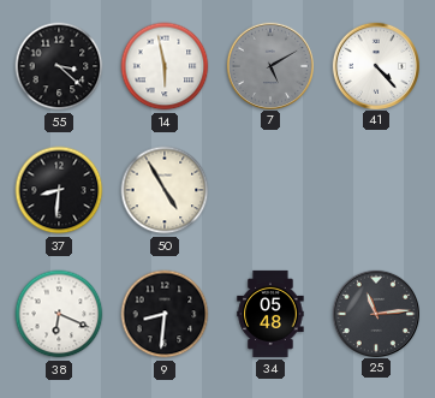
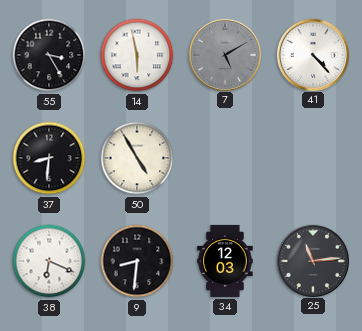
55: 3:22 -> 3:25
34: 05:48 -> 12:03
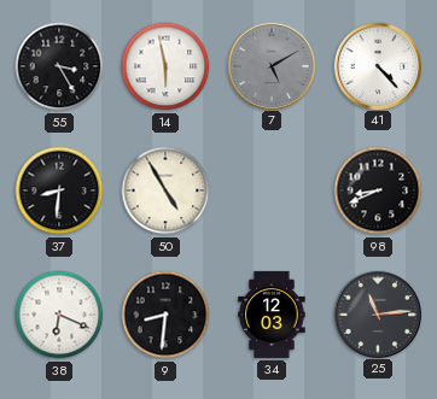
98: none -> 8:41
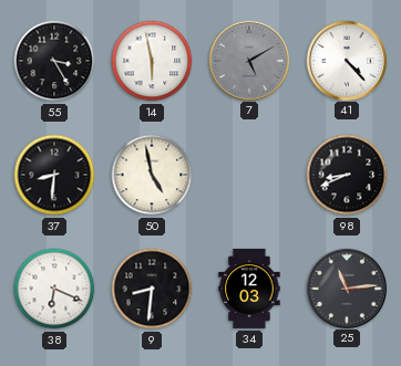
50: 4:55 -> 4:58
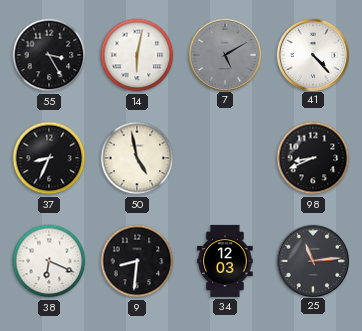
14: 5:58 -> 6:02
37: 8:31 -> 8:34
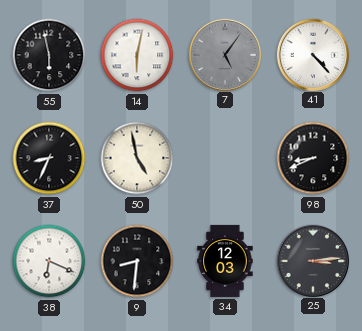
55: 3:25 -> 5:58
7: 5:10 -> 5:06
25: 11:14 -> 3:14
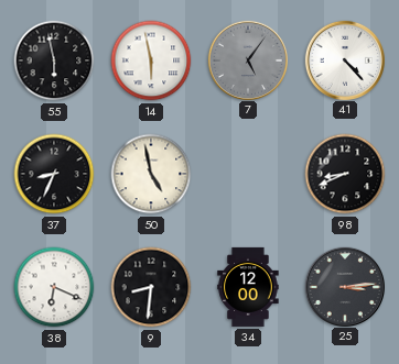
14: 6:02 -> 5:58
34: 12:03 -> 12:00
